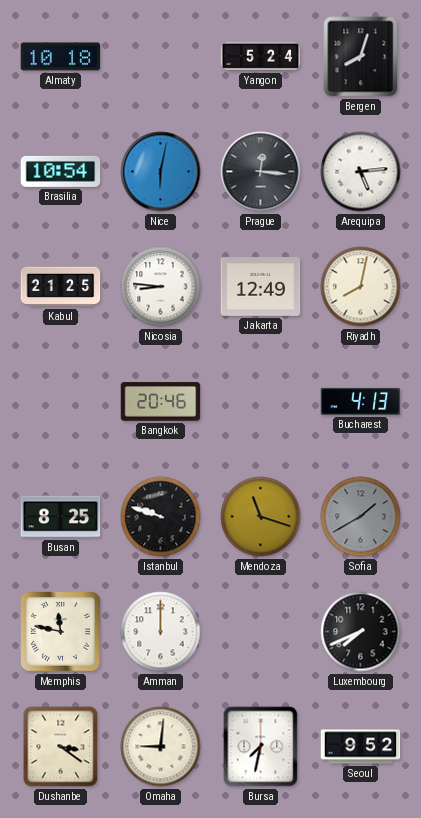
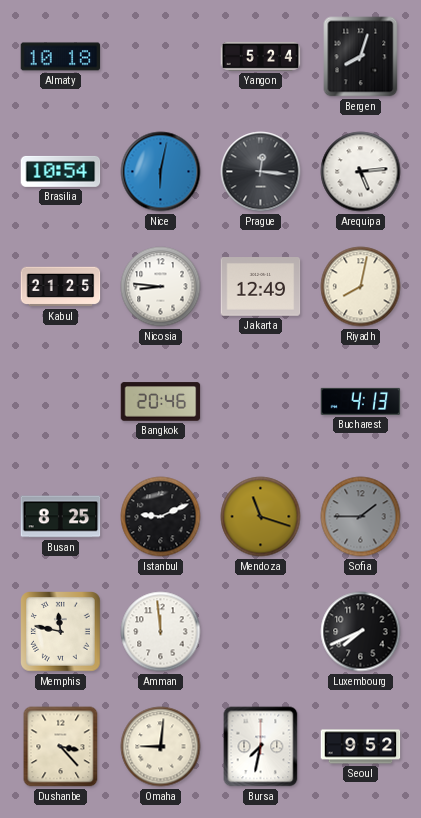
Istanbul: 9:48 -> 9:11
Sofia: 1:40 -> 1:45
Amman: 12:00 -> 11:59
Dushanbe: 3:21 -> 3:23
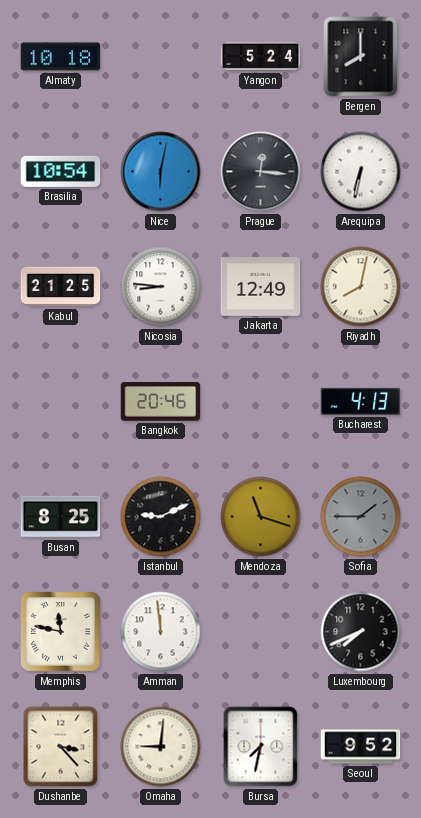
Bergen: 8:03 -> 8:00
Arequipa: 5:14 -> 6:32
